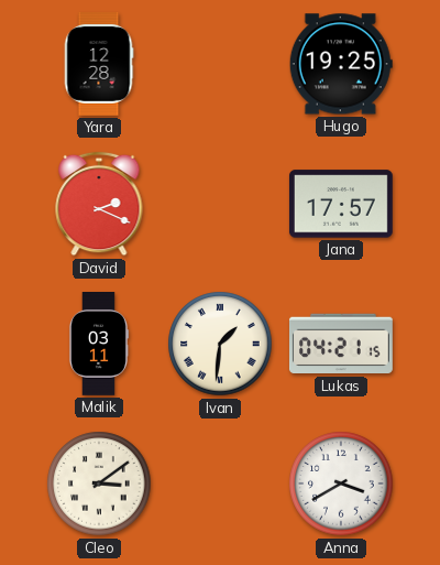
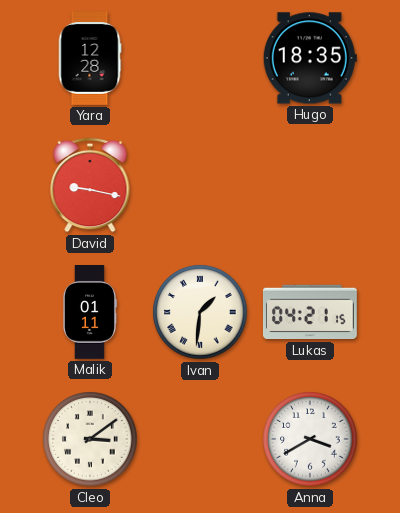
Hugo: 19:25 -> 18:35
David: 2:19 -> 9:17
Jana: 17:57 -> none
Malik: 03:11 -> 01:11
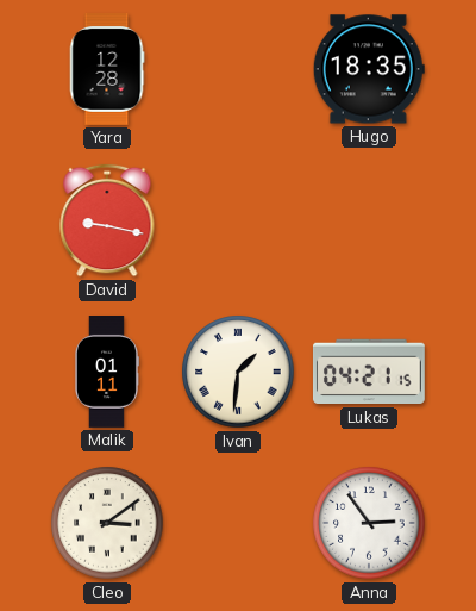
Anna: 3:40 -> 2:54
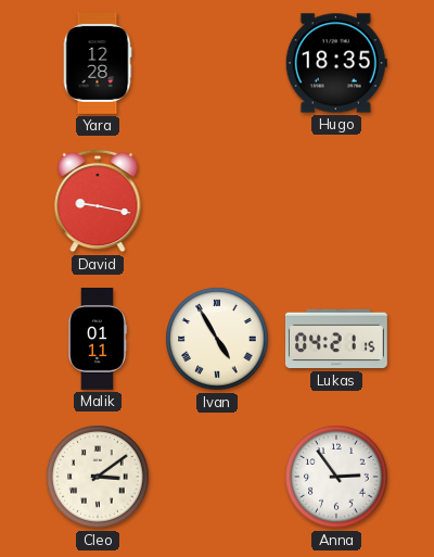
Ivan: 1:31 -> 4:55
